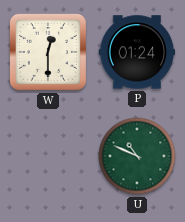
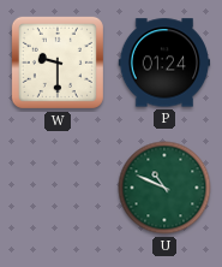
W: 12:30 -> 9:30
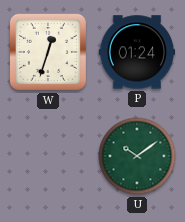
W: 9:30 -> 12:33
U: 10:49 -> 10:09
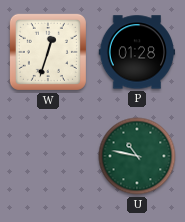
P: 01:24 -> 01:28
U: 10:09 -> 10:47
